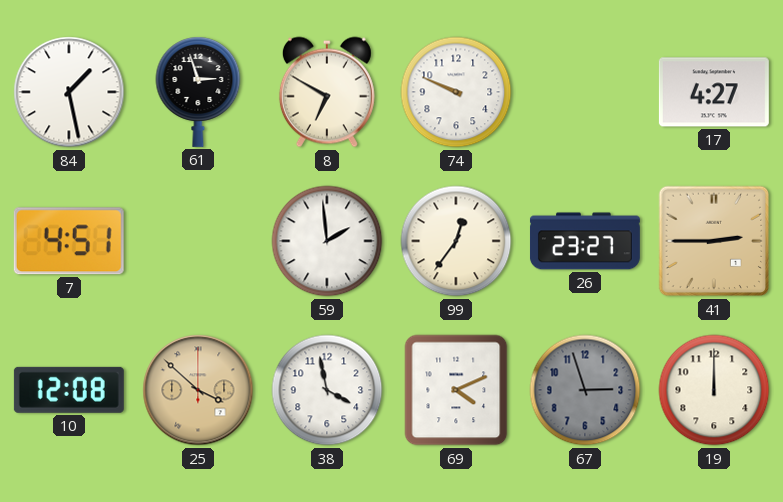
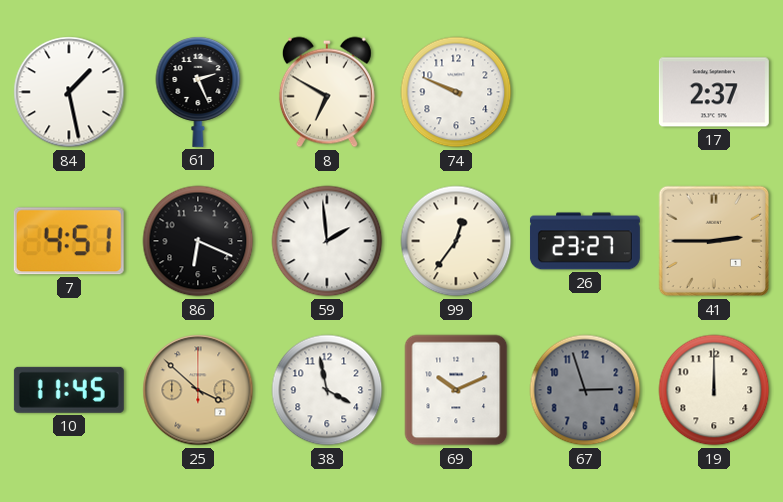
61: 2:57 -> 2:26
17: 4:27 -> 2:37
86: none -> 6:19
10: 12:08 -> 11:45
69: 4:11 -> 10:11
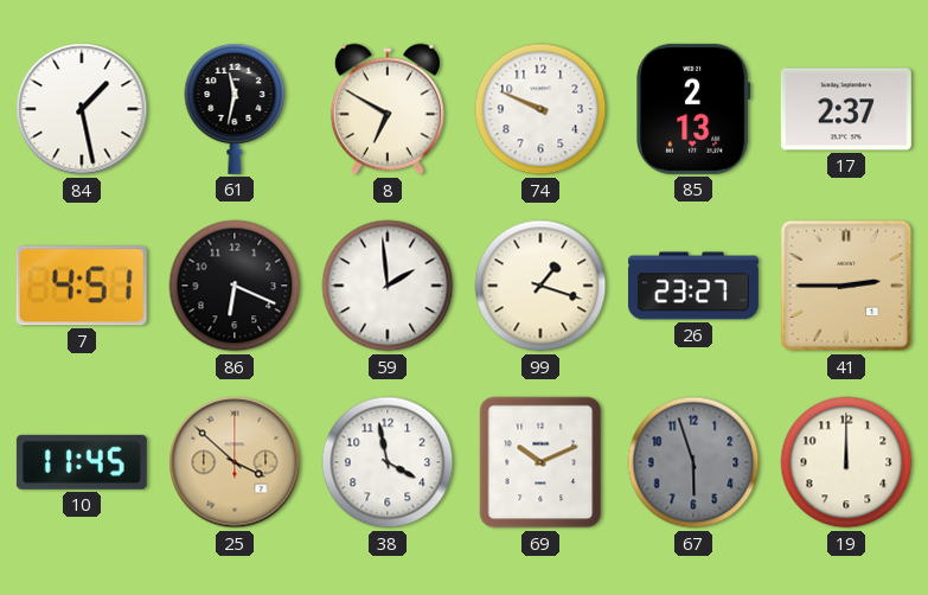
61: 2:26 -> 11:32
85: none -> 2:13
99: 12:36 -> 1:18
67: 2:57 -> 5:57
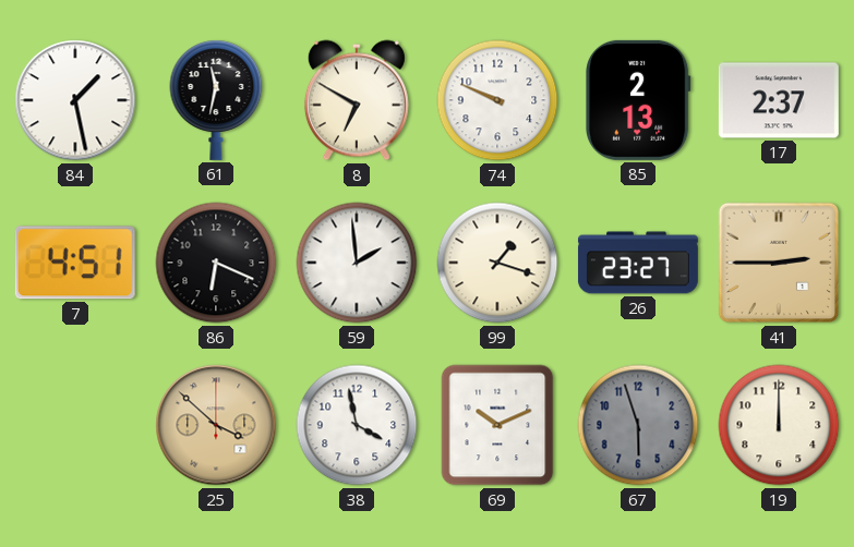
10: 11:45 -> none
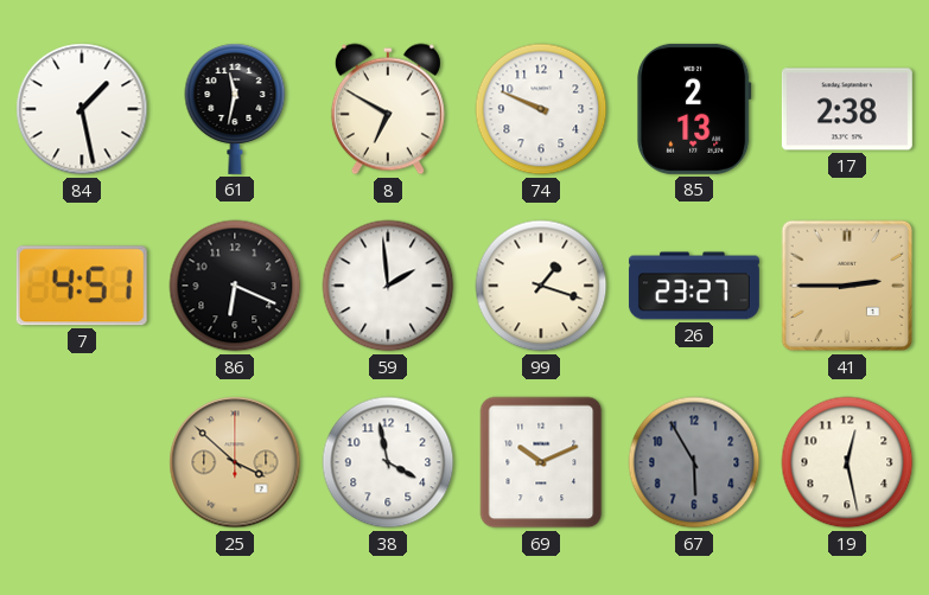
17: 2:37 -> 2:38
67: 5:57 -> 5:55
19: 12:00 -> 12:28
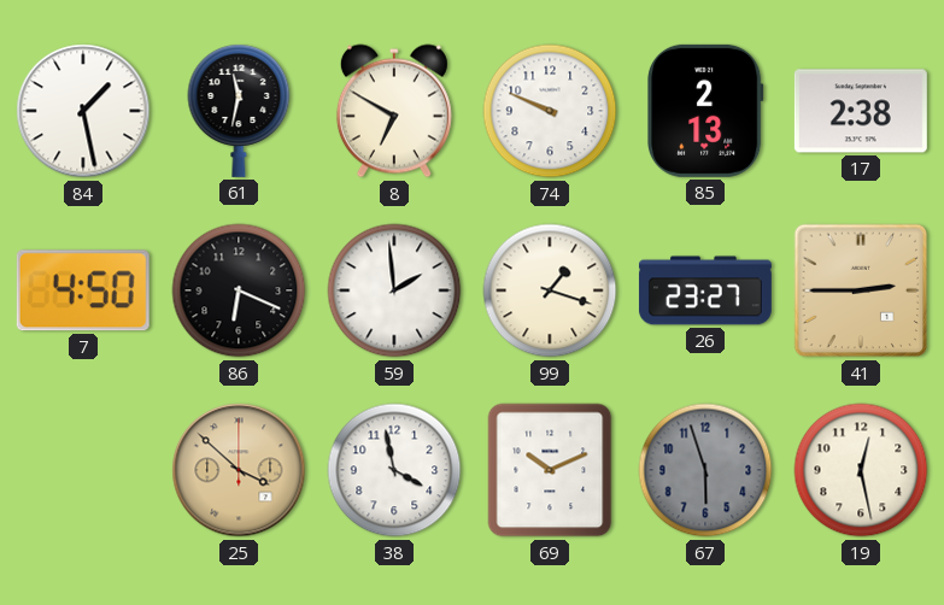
7: 4:51 -> 4:50
67: 5:55 -> 5:57
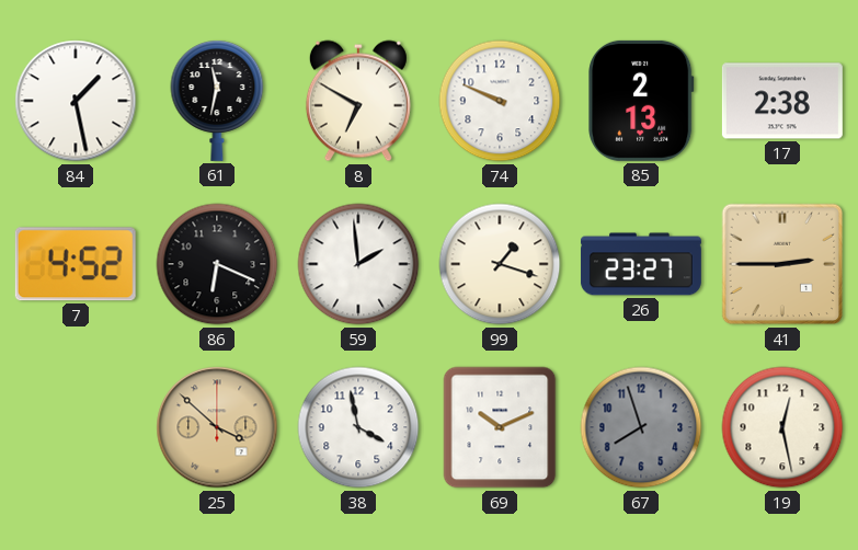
7: 4:50 -> 4:52
67: 5:57 -> 7:57
